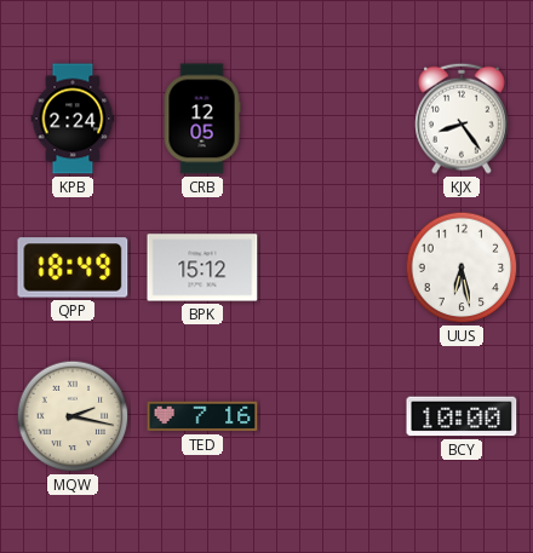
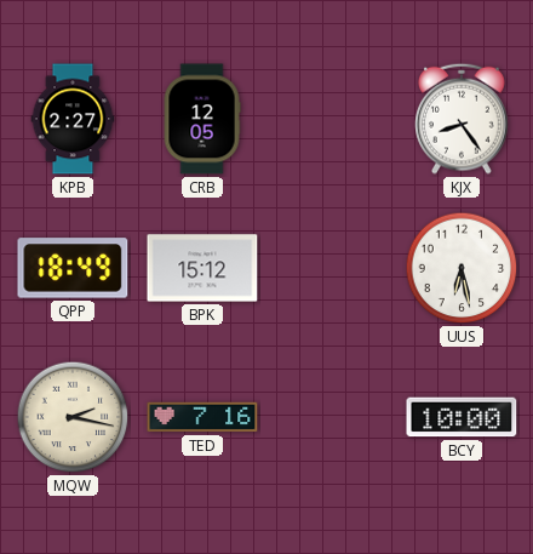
KPB: 2:24 -> 2:27
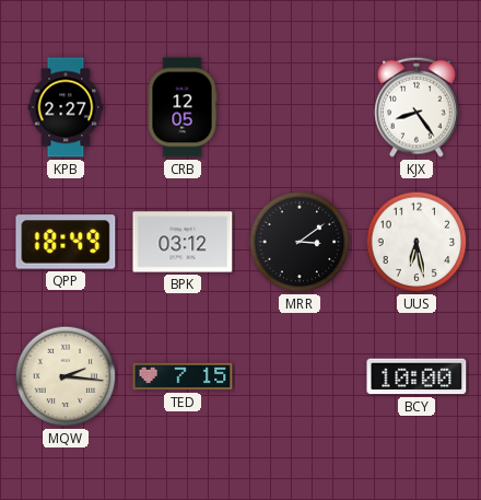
BPK: 15:12 -> 03:12
MRR: none -> 3:09
MQW: 2:17 -> 2:16
TED: 7:16 -> 7:15
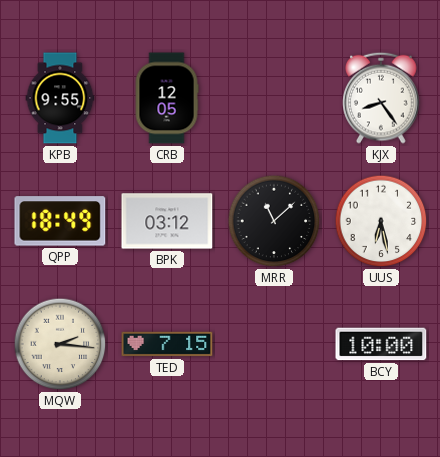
KPB: 2:27 -> 9:55
MRR: 3:09 -> 11:08
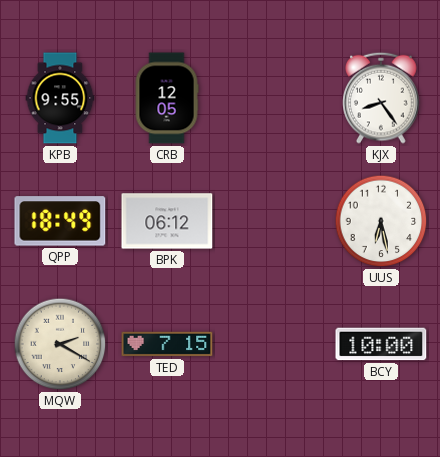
BPK: 03:12 -> 06:12
MRR: 11:08 -> none
MQW: 2:16 -> 2:20
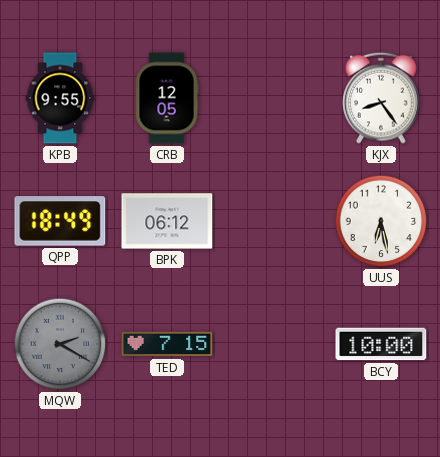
MQW dial: cream -> grey
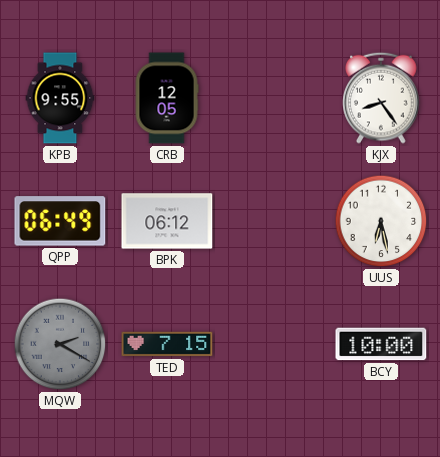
QPP: 18:49 -> 06:49
